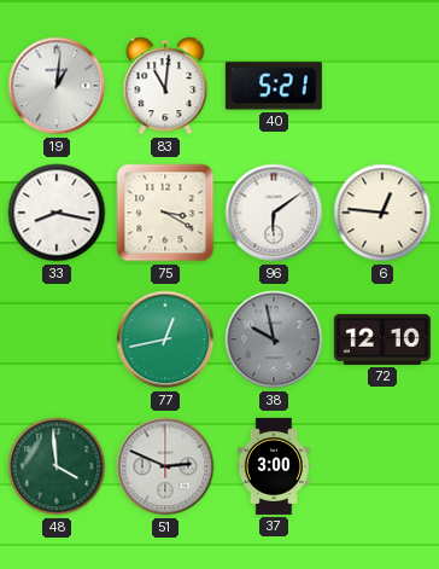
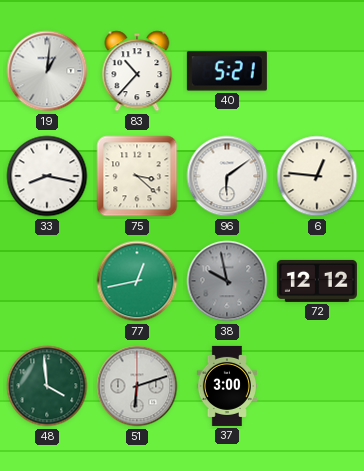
83: 11:01 -> 10:37
75: 3:20 -> 3:22
72: 12:10 -> 12:12
51: 2:49 -> 6:12
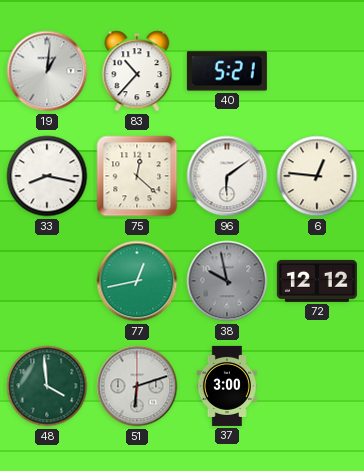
75: 3:22 -> 12:22
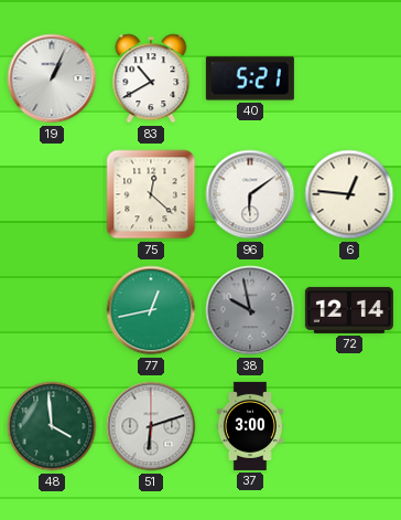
19: 1:01 -> 1:04
83: 10:37 -> 10:40
33: 8:17 -> none
72: 12:12 -> 12:14
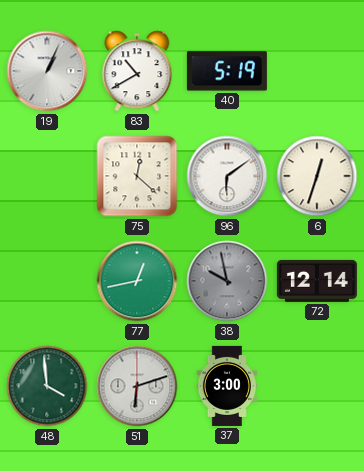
40: 5:21 -> 5:19
6: 12:46 -> 12:33
